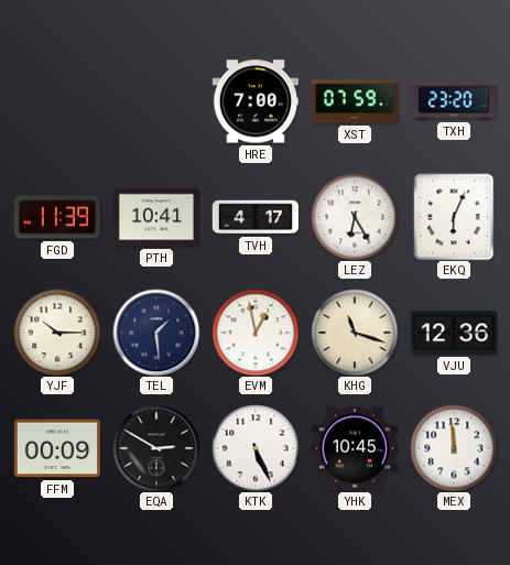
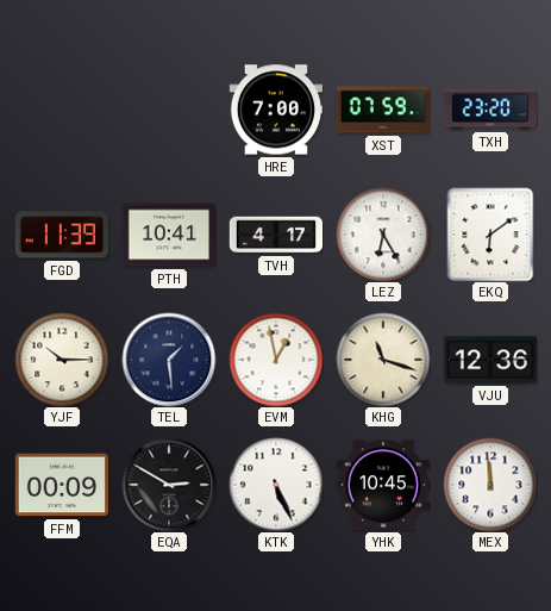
EKQ: 6:04 -> 6:09
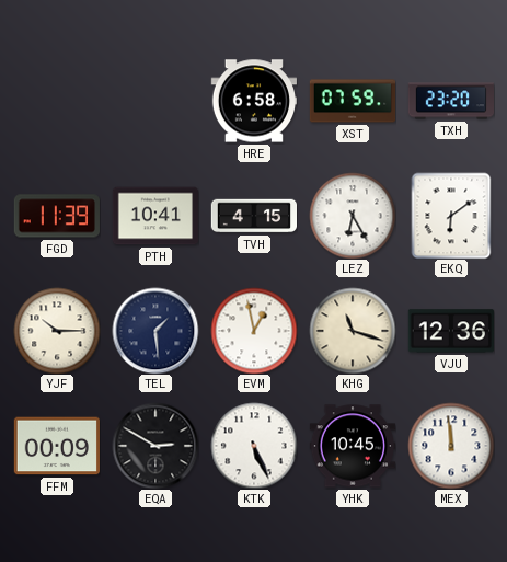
HRE: 7:00 -> 6:58
TVH: 4:17 -> 4:15
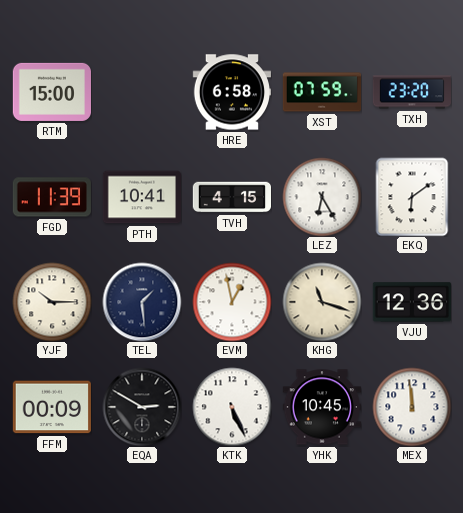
RTM: none -> 15:00
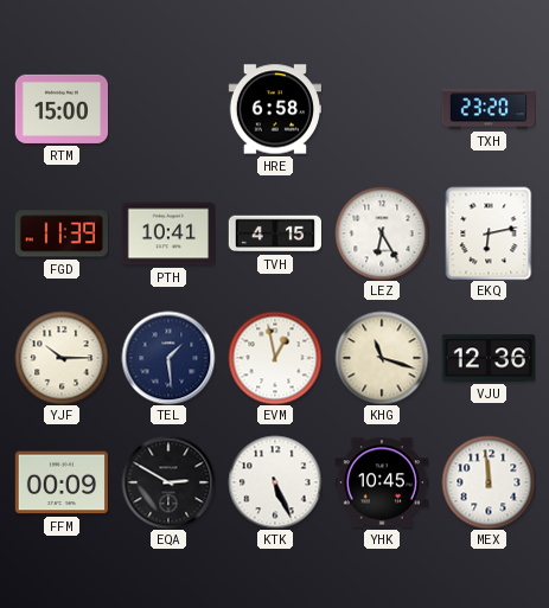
XST: 07:59 -> none
EKQ: 6:09 -> 6:13
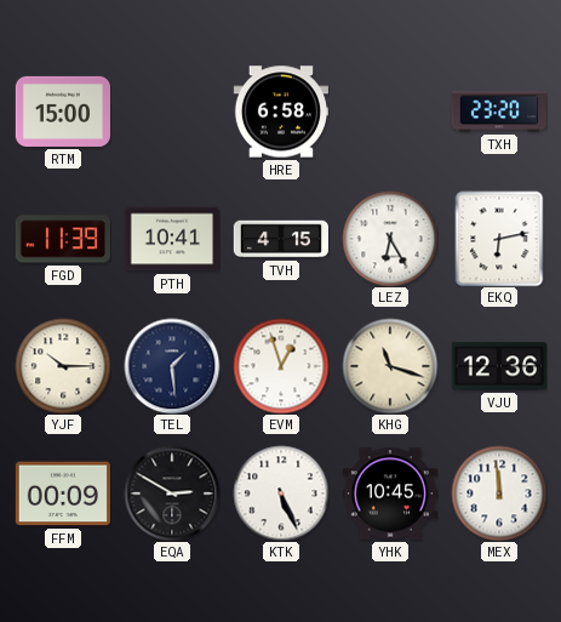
EVM: 12:58 -> 12:57
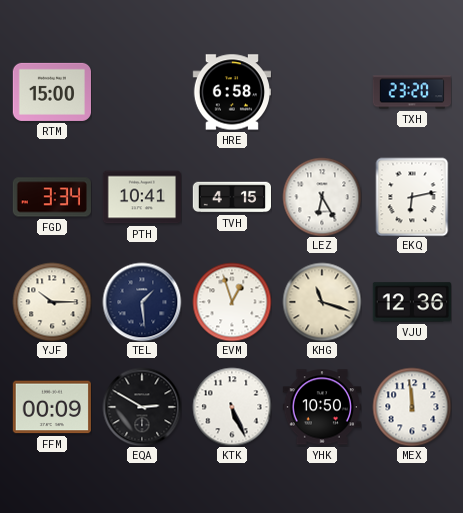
FGD: 11:39 -> 3:34
YHK: 10:45 -> 10:50
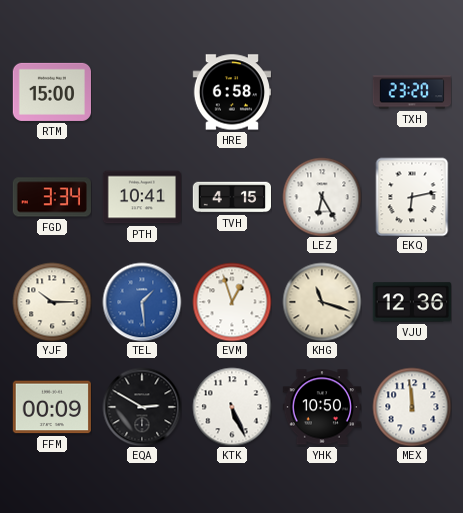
TEL dial: navy -> blue
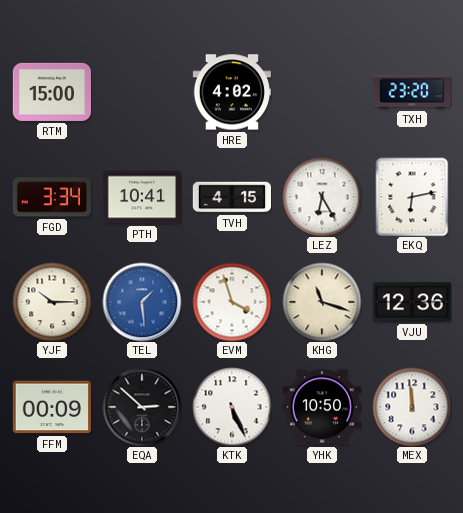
HRE: 6:58 -> 4:02
EVM: 12:57 -> 3:57
EQA: 2:50 -> 2:52
